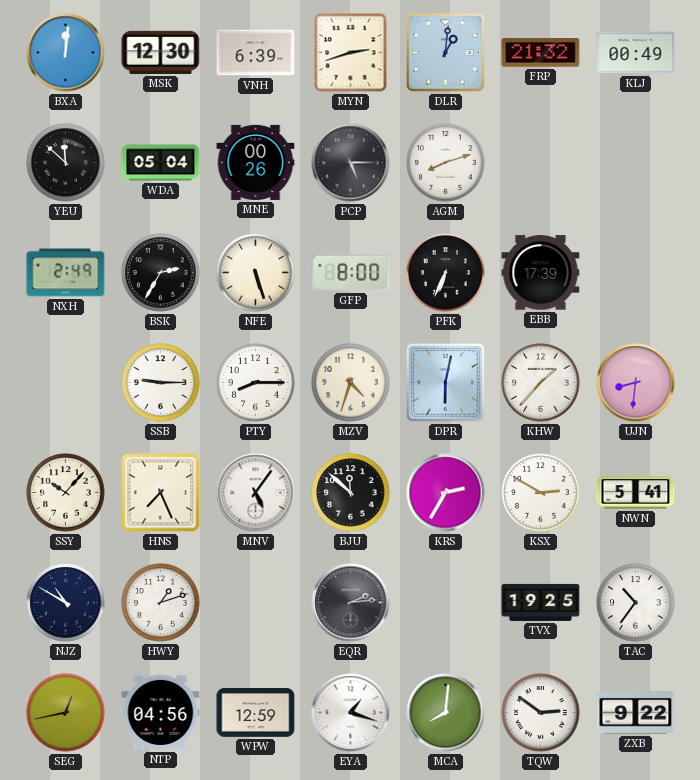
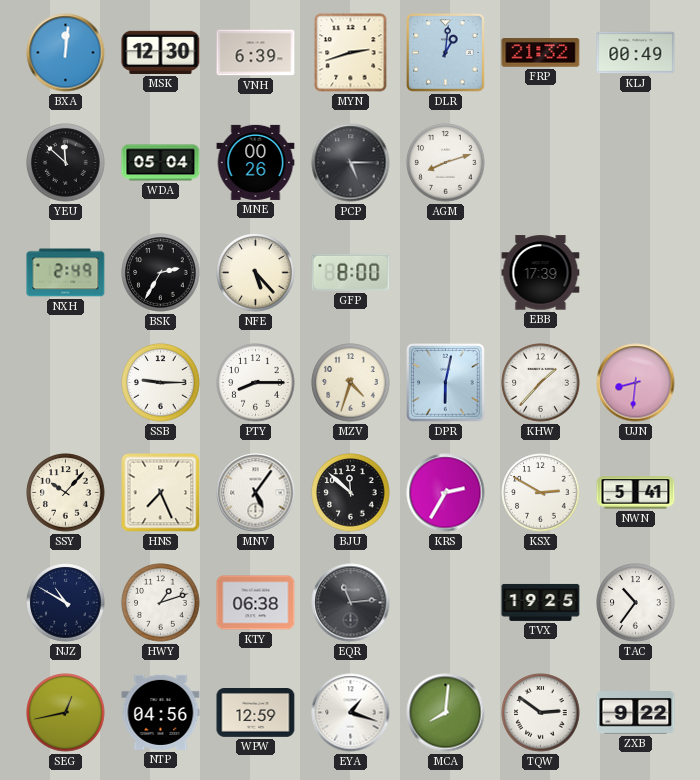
NFE: 5:27 -> 5:23
PFK: 6:34 -> none
KTY: none -> 06:38
EQR: 2:14 -> 11:14
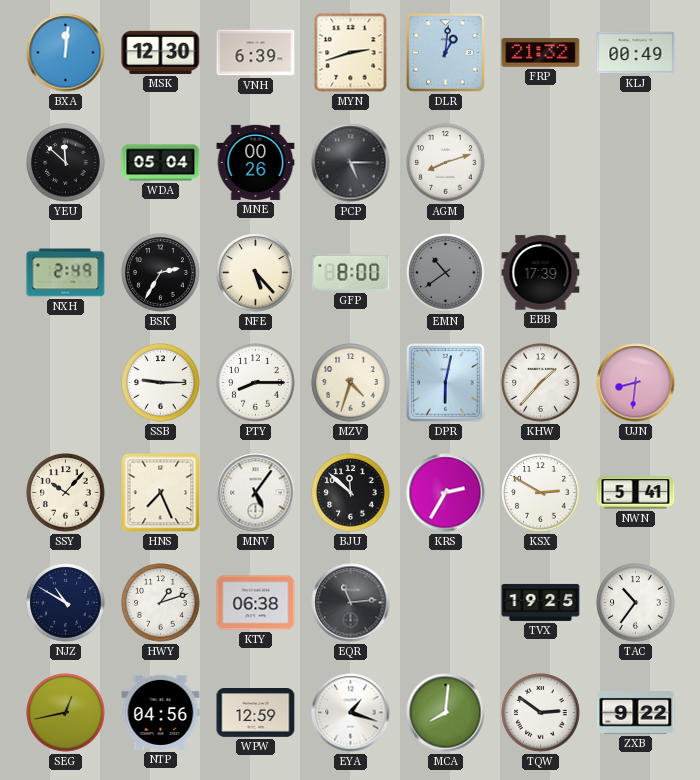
EMN: none -> 10:39
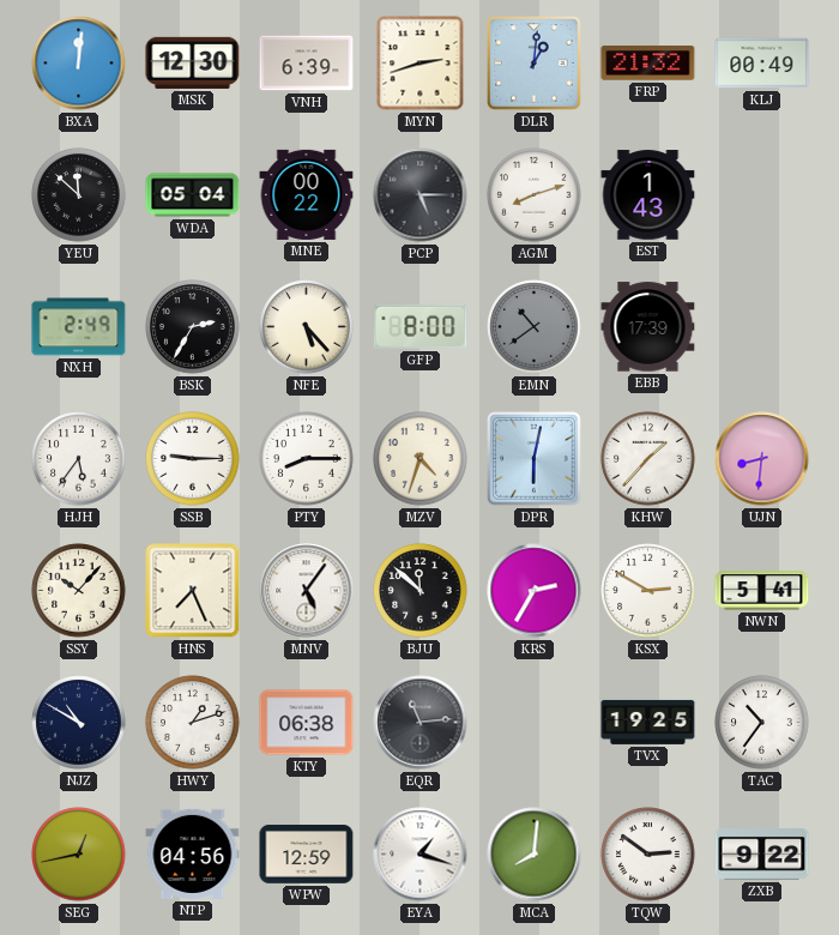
MNE: 00:26 -> 00:22
EST: none -> 1:43
HJH: none -> 5:36
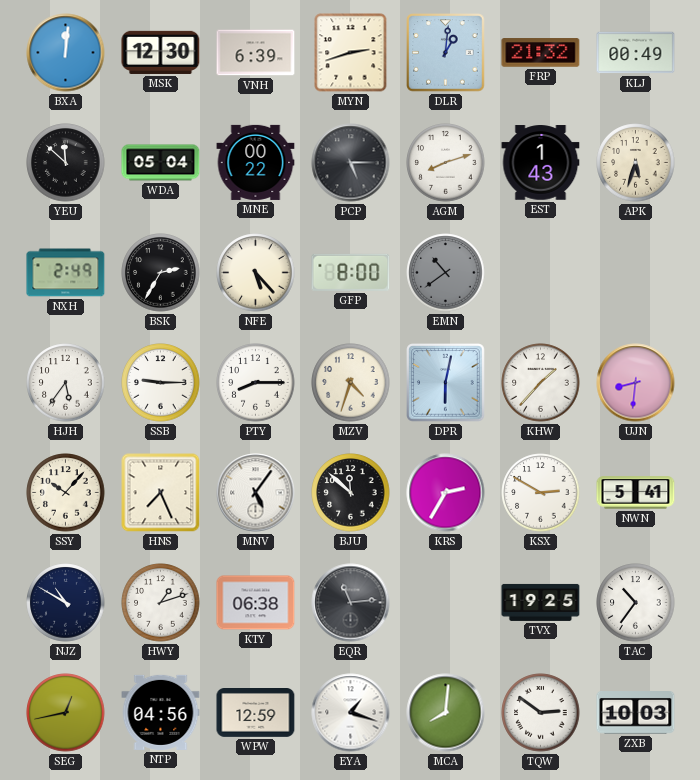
APK: none -> 5:33
EBB: 17:39 -> none
ZXB: 9:22 -> 10:03
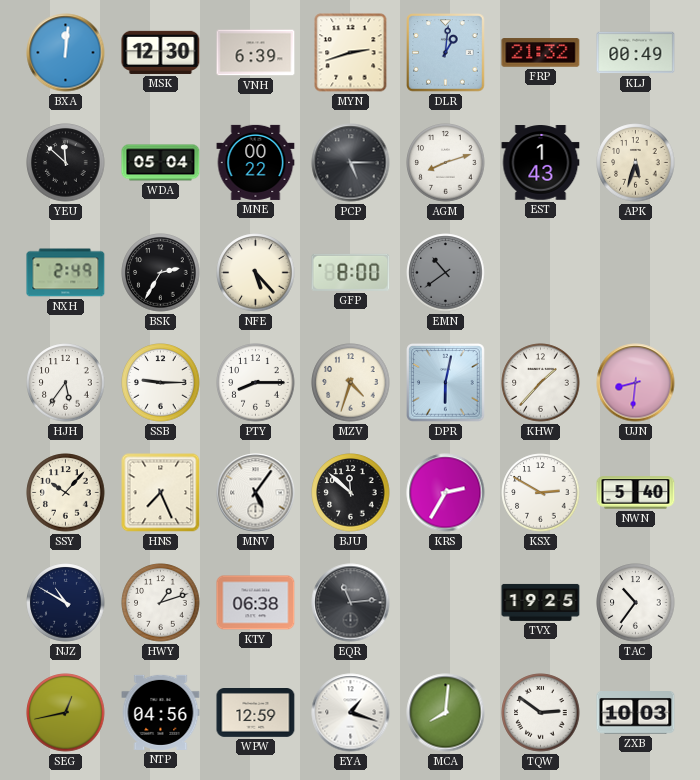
NWN: 5:41 -> 5:40
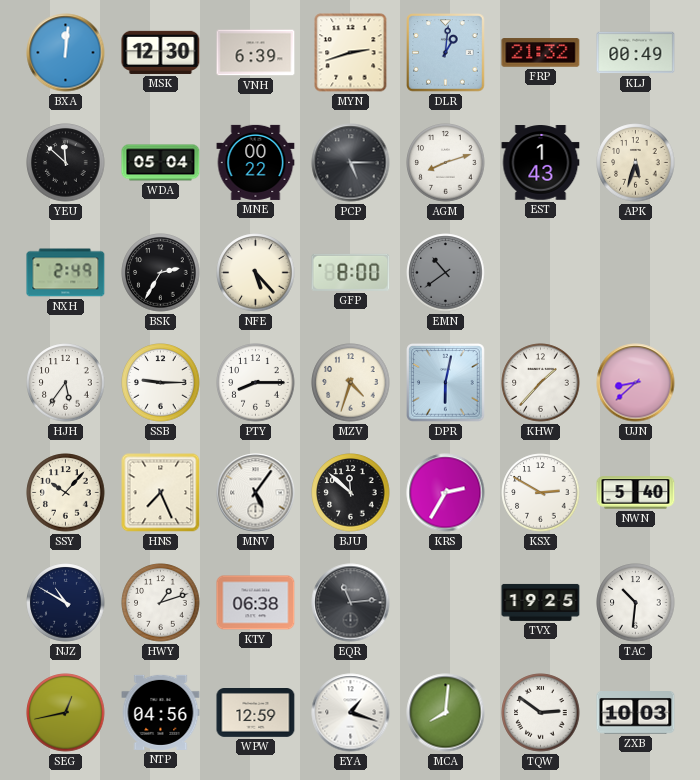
UJN: 8:31 -> 8:38
TAC: 10:36 -> 10:31
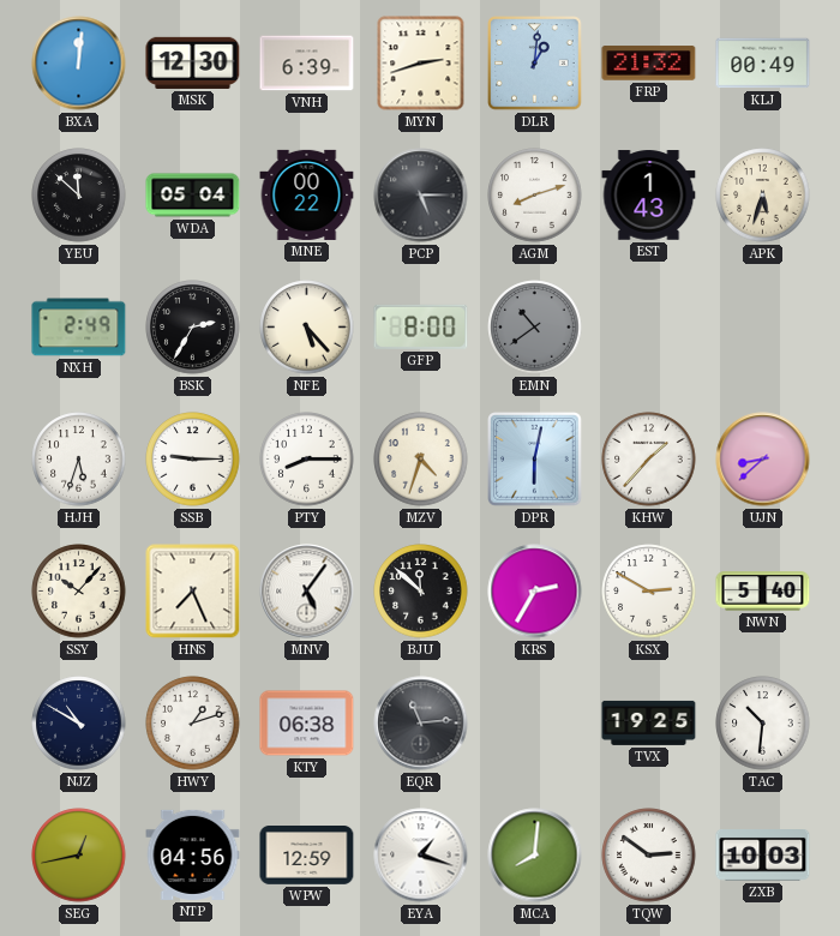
HJH: 5:36 -> 5:33
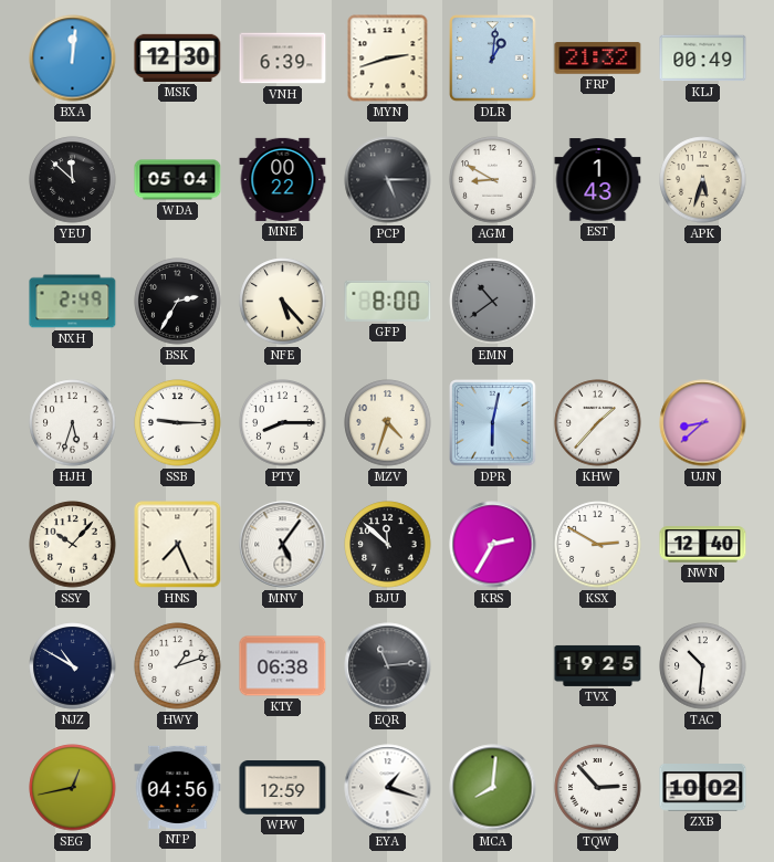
AGM: 8:12 -> 8:50
NWN: 5:40 -> 12:40
TQW: 2:51 -> 2:53
ZXB: 10:03 -> 10:02
